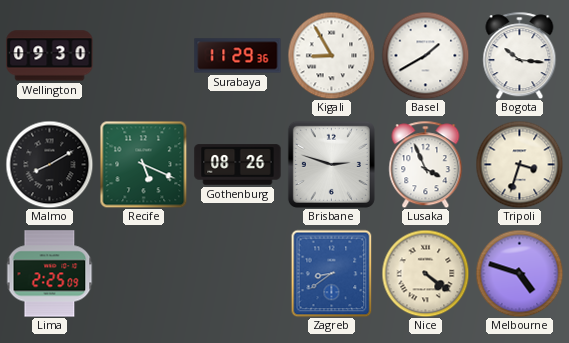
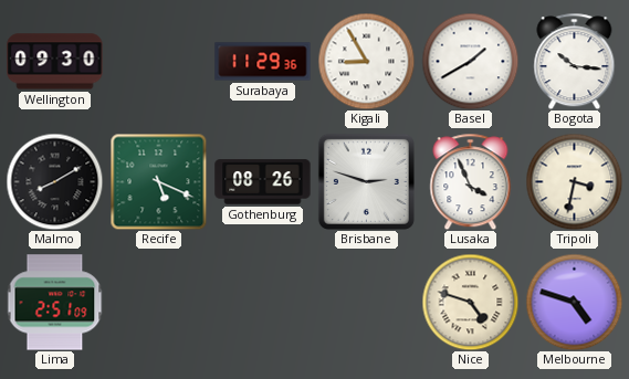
Tripoli: 3:33 -> 3:32
Lima: 2:25 -> 2:51
Zagreb: 8:39 -> none
Nice: 4:21 -> 4:48
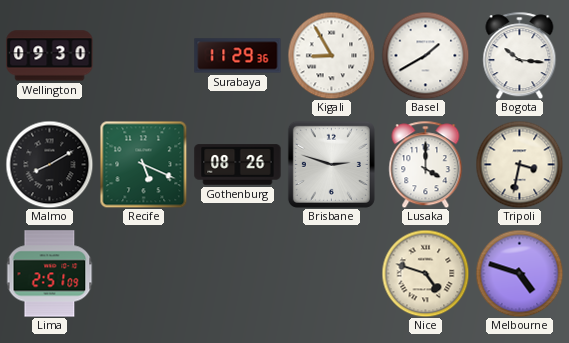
Lusaka: 3:56 -> 4:00
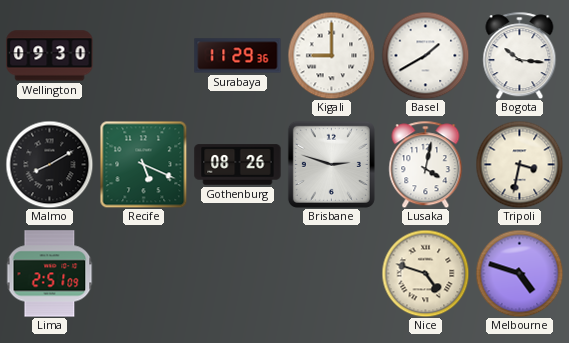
Kigali: 8:55 -> 9:00
Lusaka: 4:00 -> 4:02
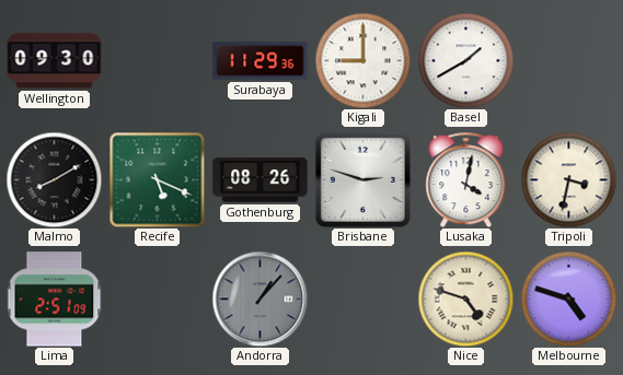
Bogota: 10:16 -> none
Andorra: none -> 1:07
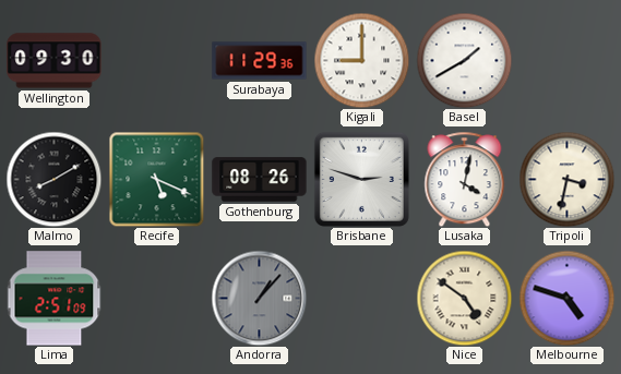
Nice: 4:48 -> 4:51
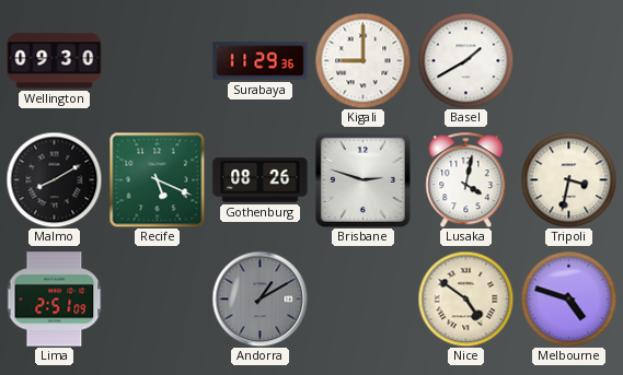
Andorra: 1:07 -> 1:10
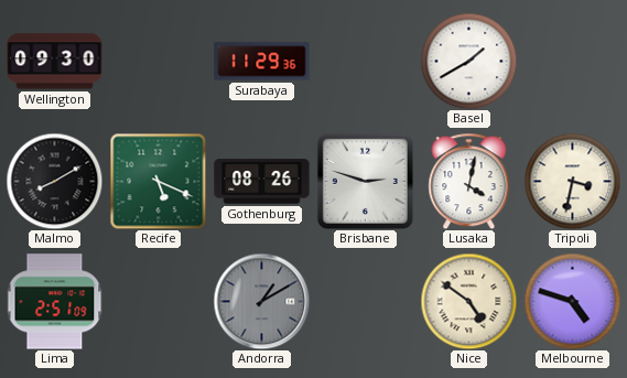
Kigali: 9:00 -> none
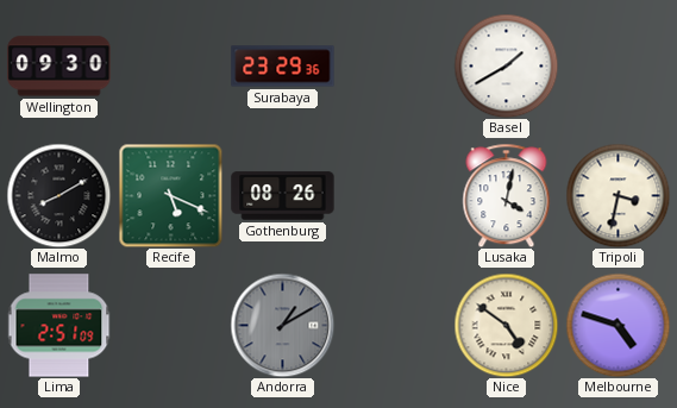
Surabaya: 11:29 -> 23:29
Brisbane: 2:48 -> none
